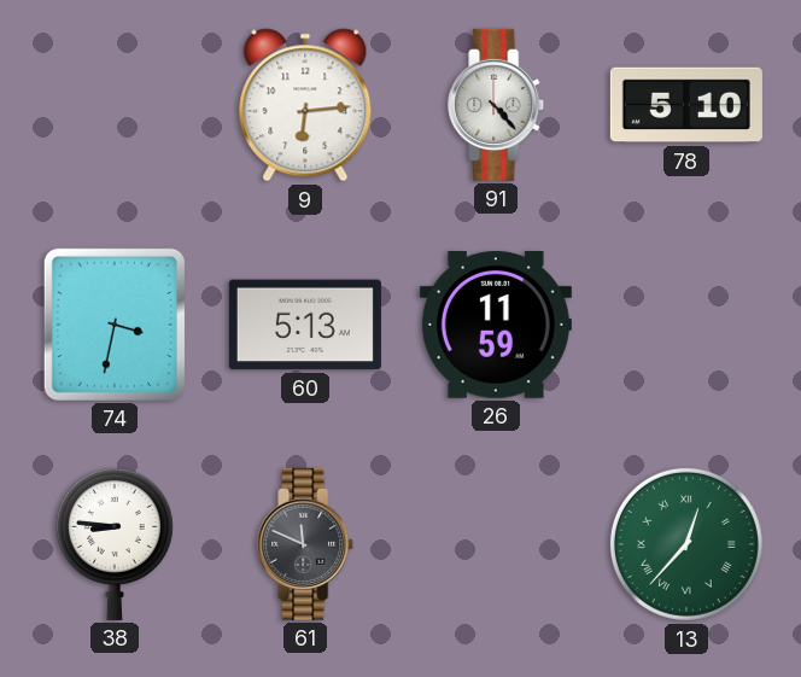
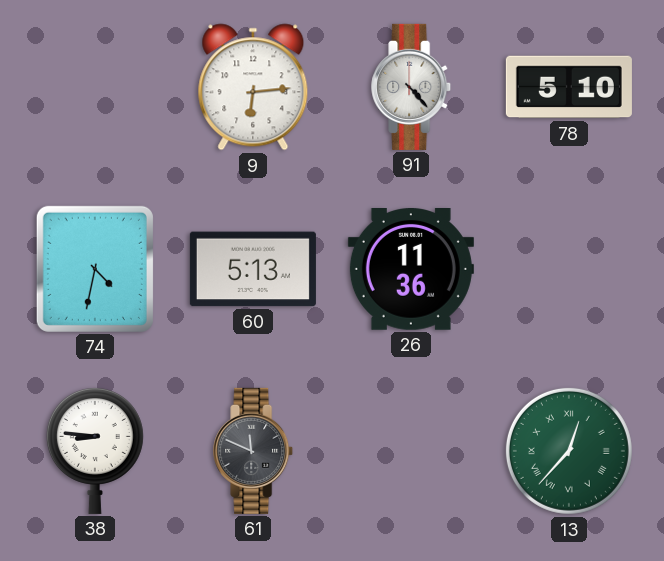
74: 3:32 -> 4:32
26: 11:59 -> 11:36
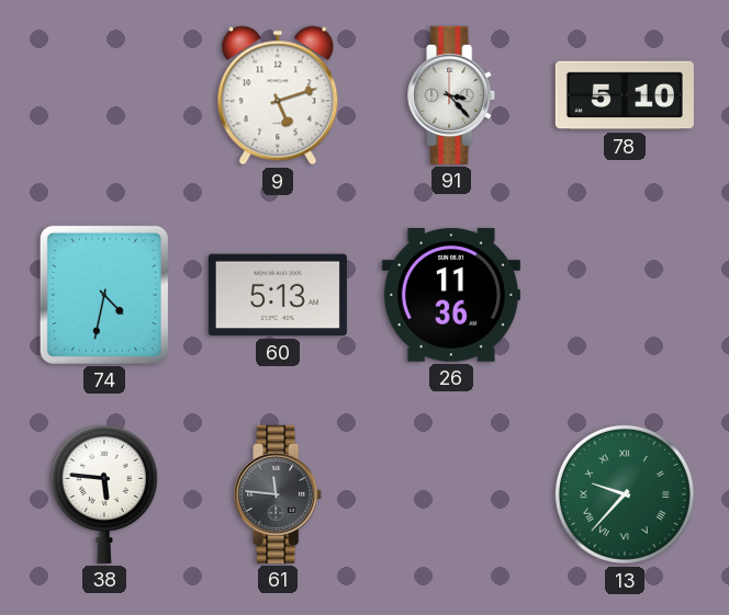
9: 6:14 -> 5:12
91: 4:23 -> 3:23
38: 8:46 -> 5:46
61: 11:49 -> 11:46
13: 12:37 -> 9:37
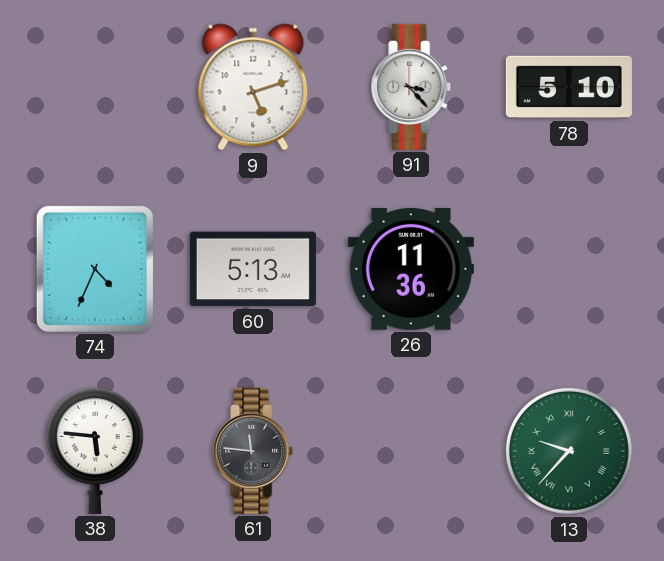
74: 4:32 -> 4:34
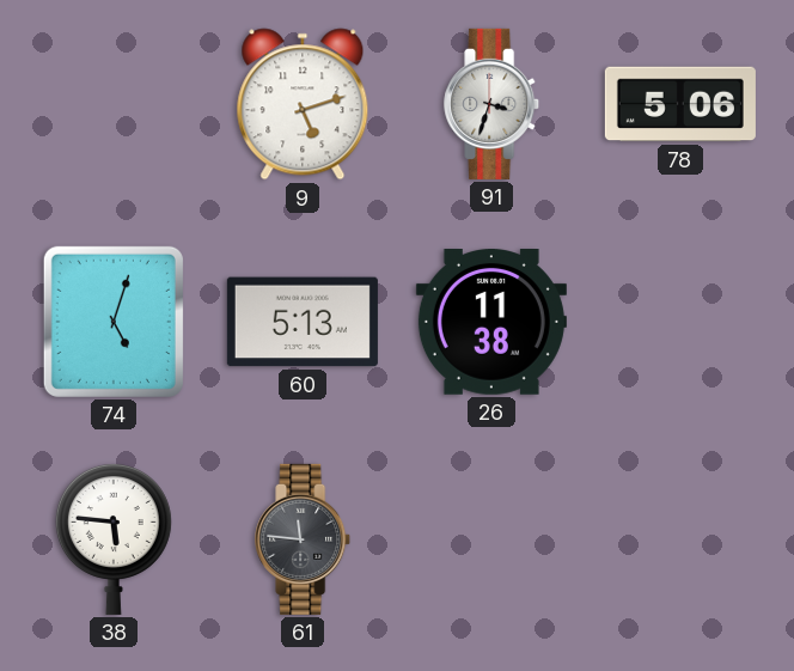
91: 3:23 -> 3:33
78: 5:10 -> 5:06
74: 4:34 -> 5:03
26: 11:36 -> 11:38
13: 9:37 -> none
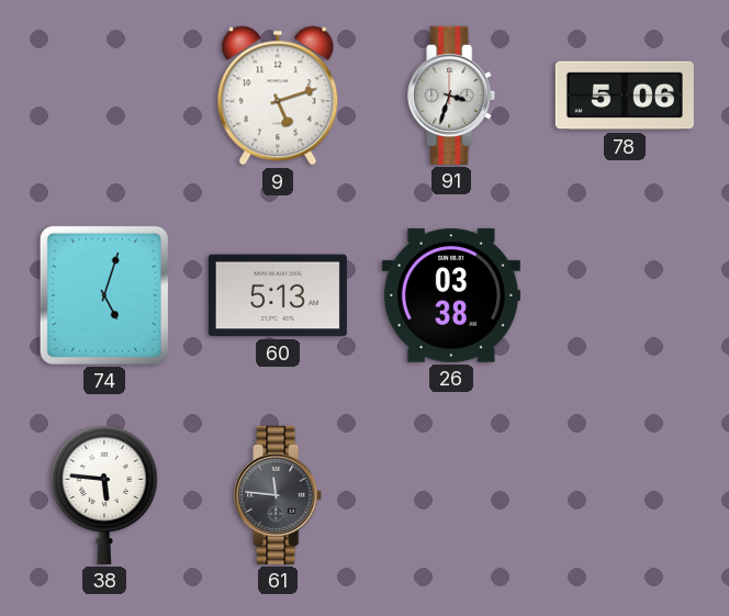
26: 11:38 -> 03:38
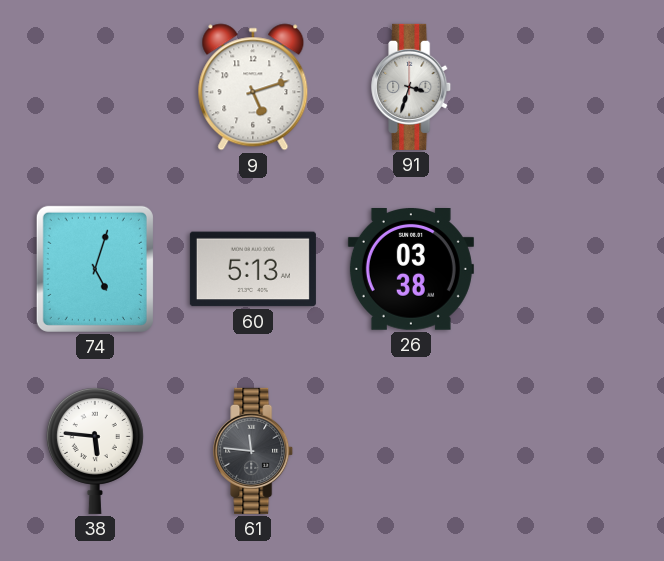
78: 5:06 -> none
